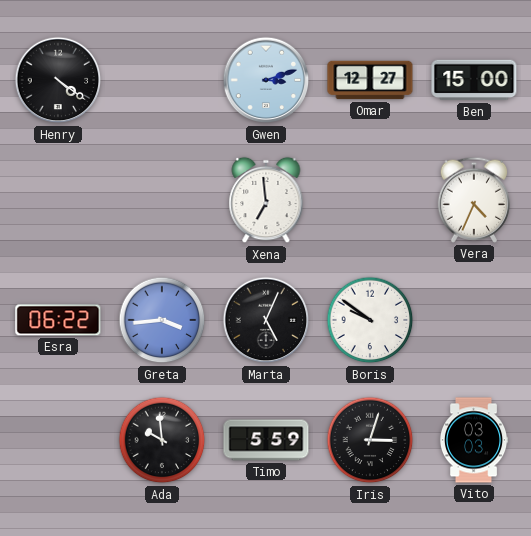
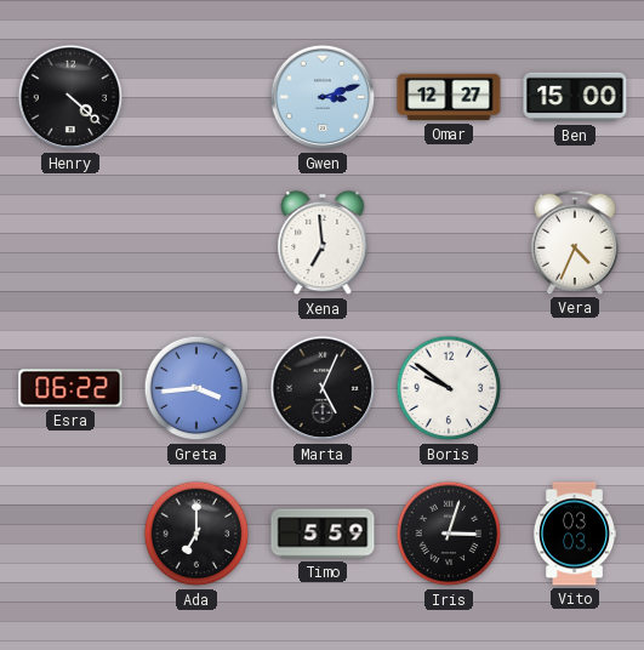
Henry: 4:21 -> 4:22
Ada: 9:59 -> 7:00
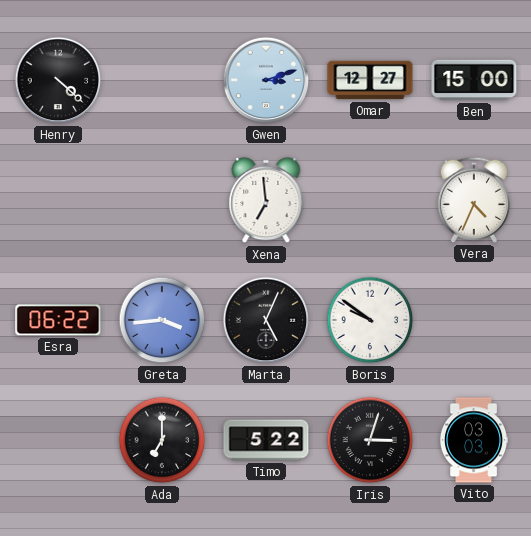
Timo: 5:59 -> 5:22
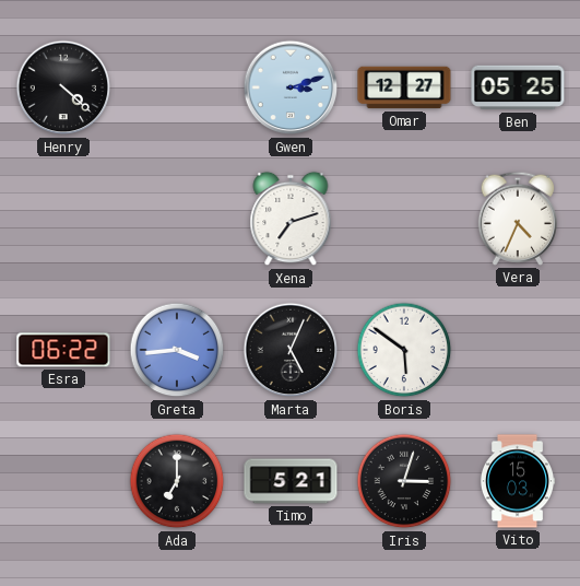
Ben: 15:00 -> 05:25
Xena: 6:59 -> 7:12
Boris: 9:51 -> 5:51
Timo: 5:22 -> 5:21
Vito: 03:03 -> 15:03
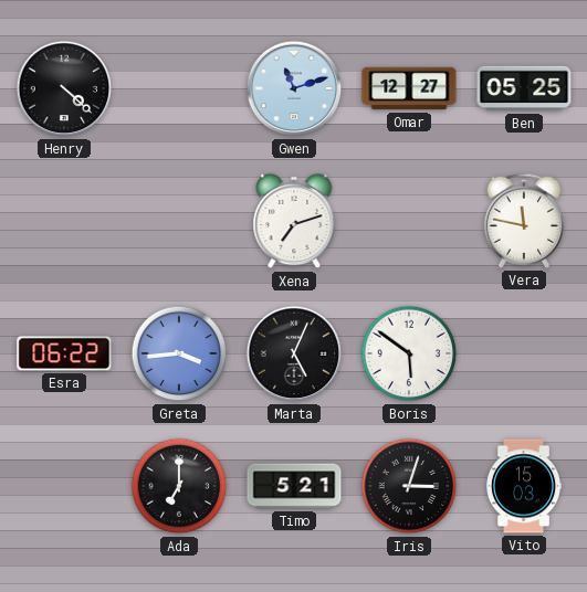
Gwen: 3:12 -> 11:12
Vera: 4:34 -> 11:47
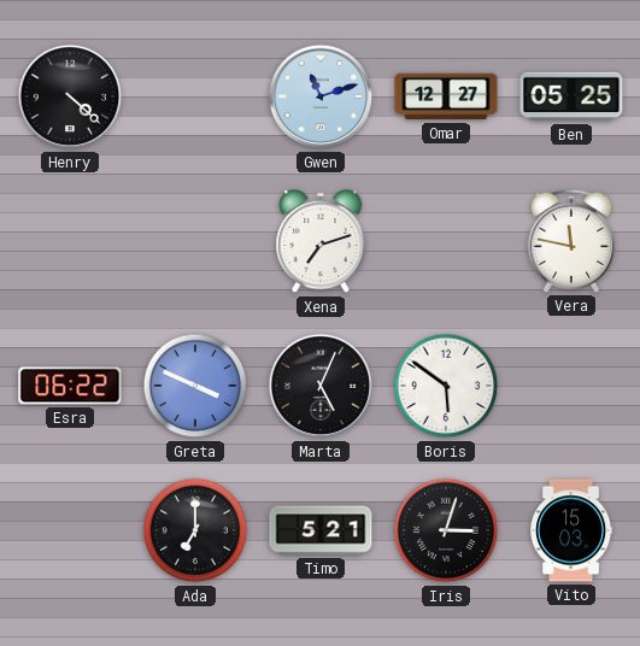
Greta: 3:44 -> 3:49
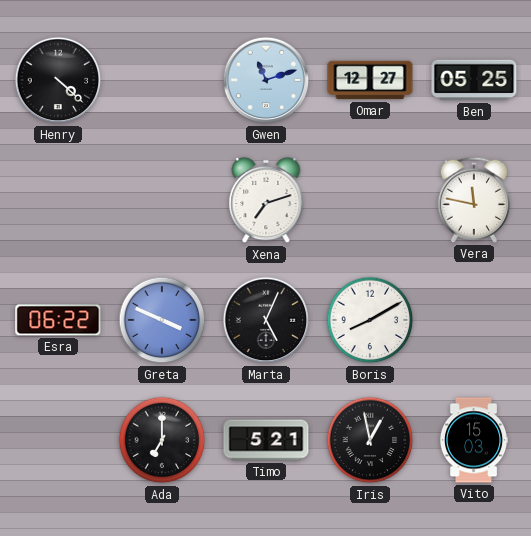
Boris: 5:51 -> 8:10
Iris: 3:03 -> 12:58
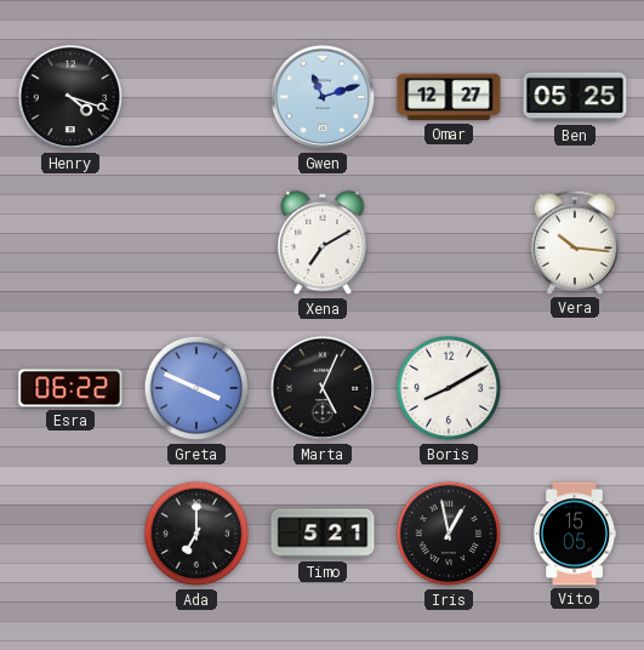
Henry: 4:22 -> 4:18
Xena: 7:12 -> 7:10
Vera: 11:47 -> 10:16
Vito: 15:03 -> 15:05
